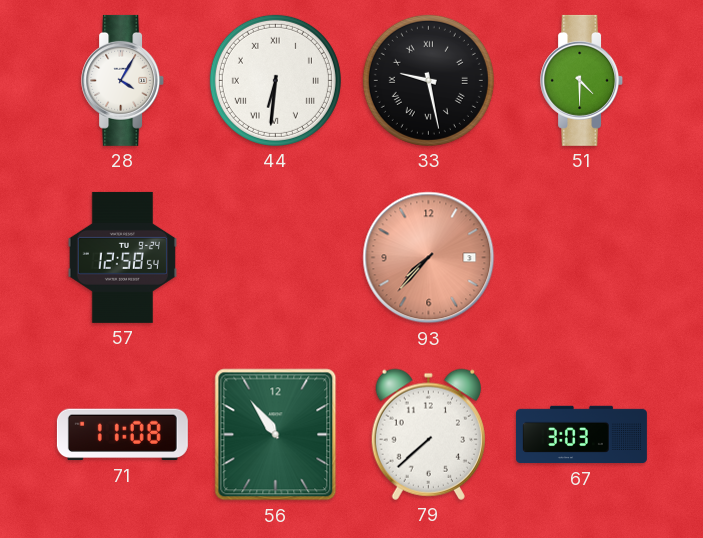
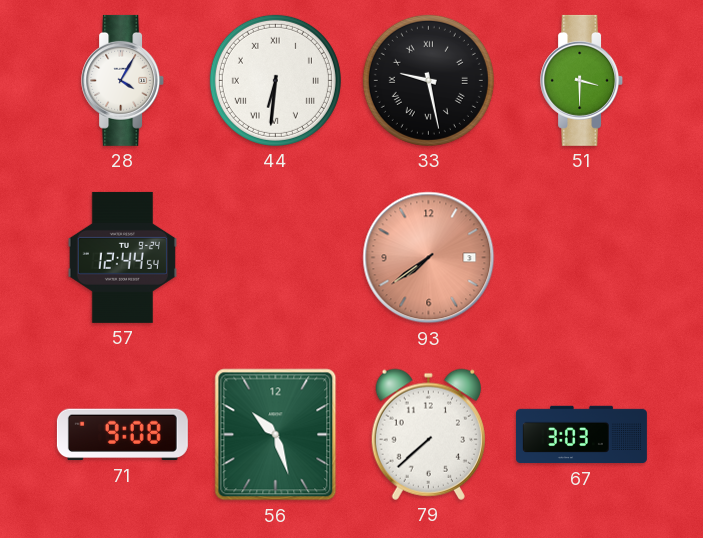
51: 4:30 -> 3:30
57: 12:58 -> 12:44
93: 7:37 -> 7:39
71: 11:08 -> 9:08
56: 10:54 -> 10:27
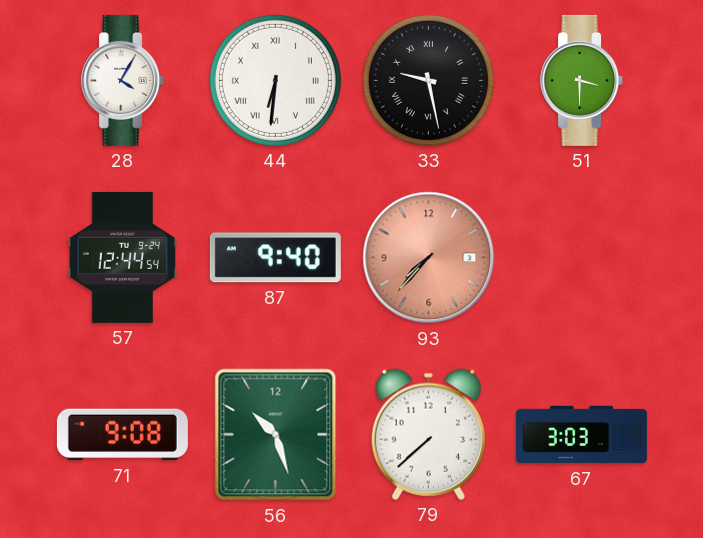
87: none -> 9:40
93: 7:39 -> 7:37
